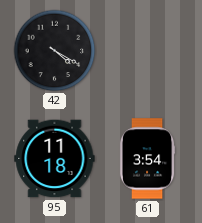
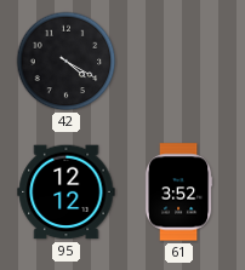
95: 11:18 -> 12:12
61: 3:54 -> 3:52
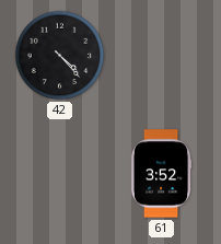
42: 4:20 -> 4:23
95: 12:12 -> none
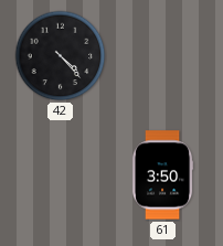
61: 3:52 -> 3:50
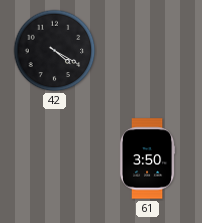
42: 4:23 -> 4:20
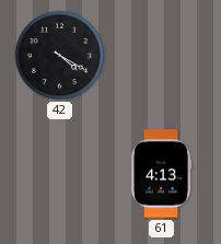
61: 3:50 -> 4:13
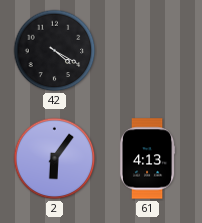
2: none -> 6:06
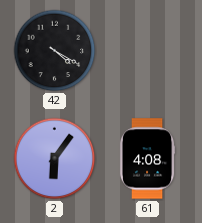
61: 4:13 -> 4:08
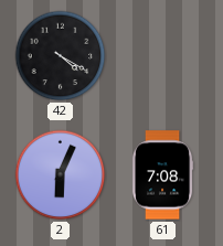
2: 6:06 -> 6:04
61: 4:08 -> 7:08
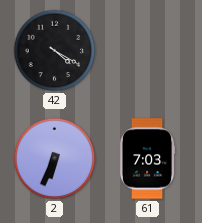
2: 6:04 -> 6:34
61: 7:08 -> 7:03
